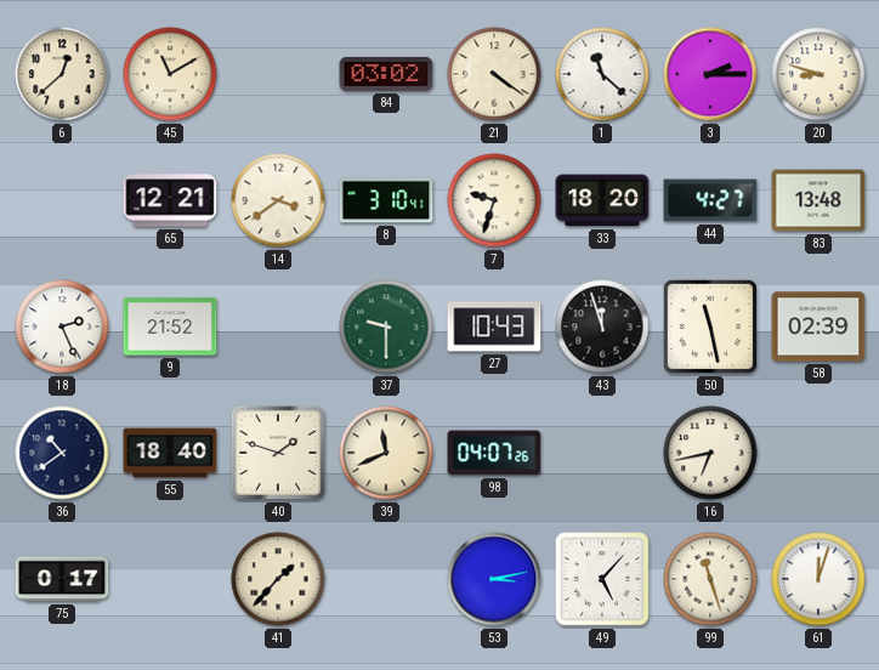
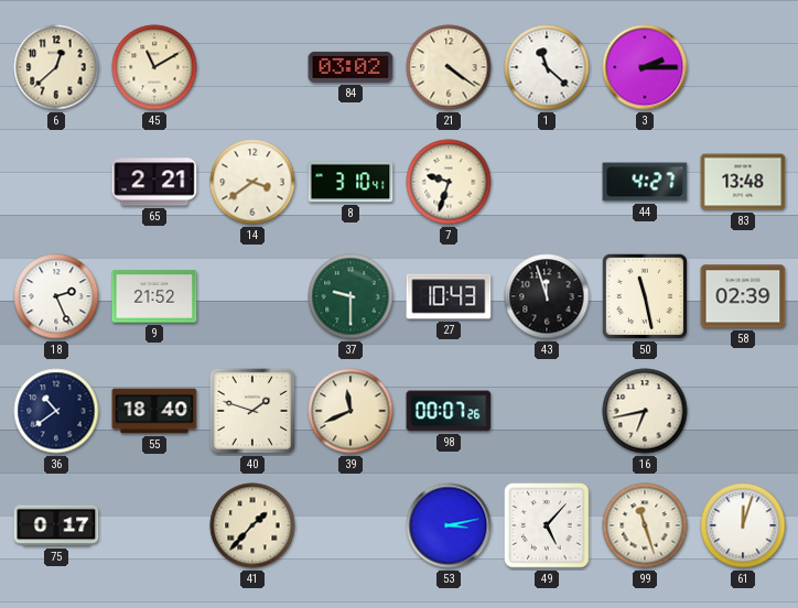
20: 8:48 -> none
65: 12:21 -> 2:21
33: 18:20 -> none
98: 04:07 -> 00:07
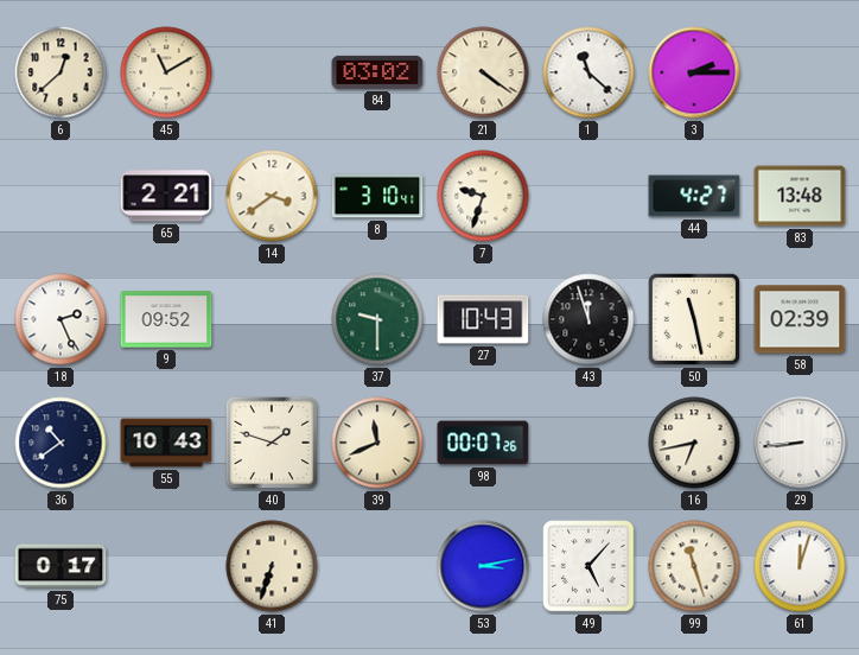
9: 21:52 -> 09:52
55: 18:40 -> 10:43
29: none -> 8:44
41: 1:37 -> 6:33
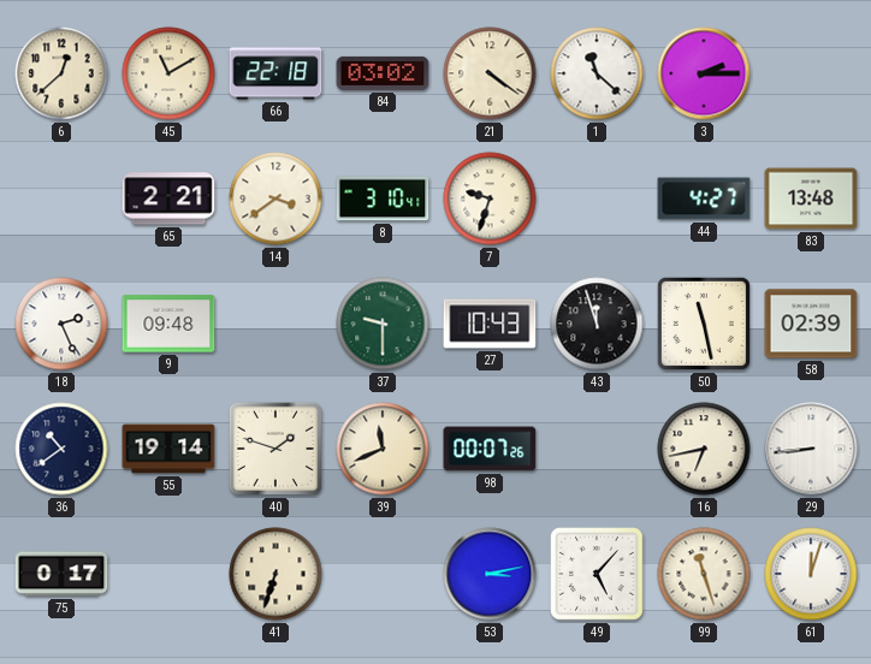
66: none -> 22:18
9: 09:52 -> 09:48
55: 10:43 -> 19:14
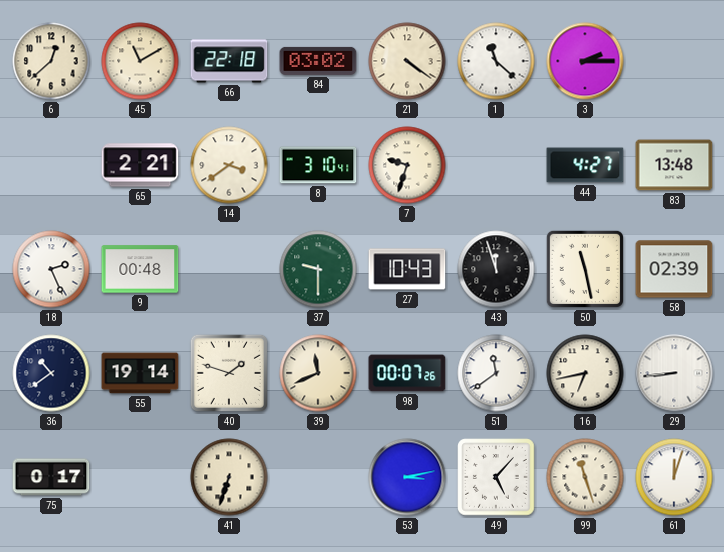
9: 09:48 -> 00:48
51: none -> 11:39
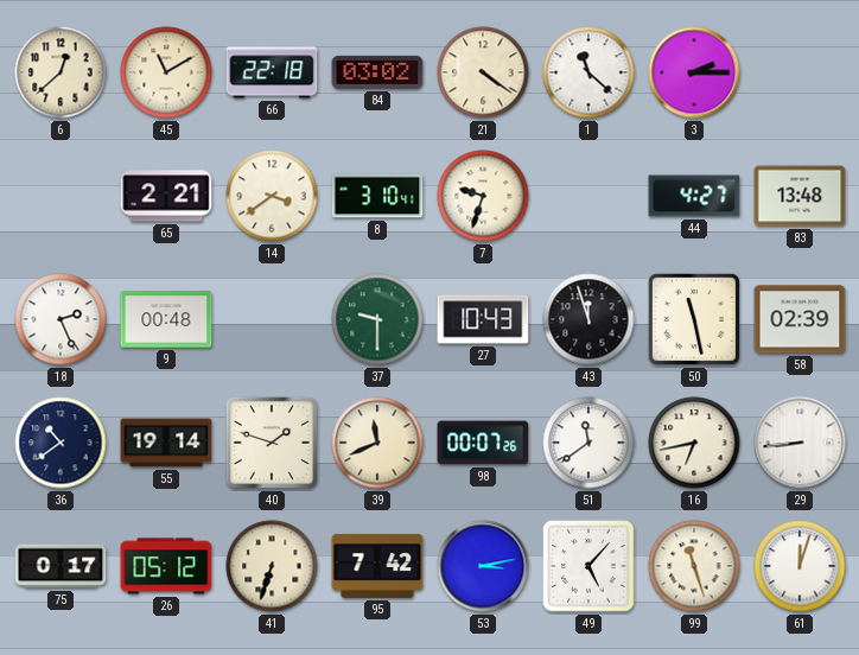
26: none -> 05:12
95: none -> 7:42
